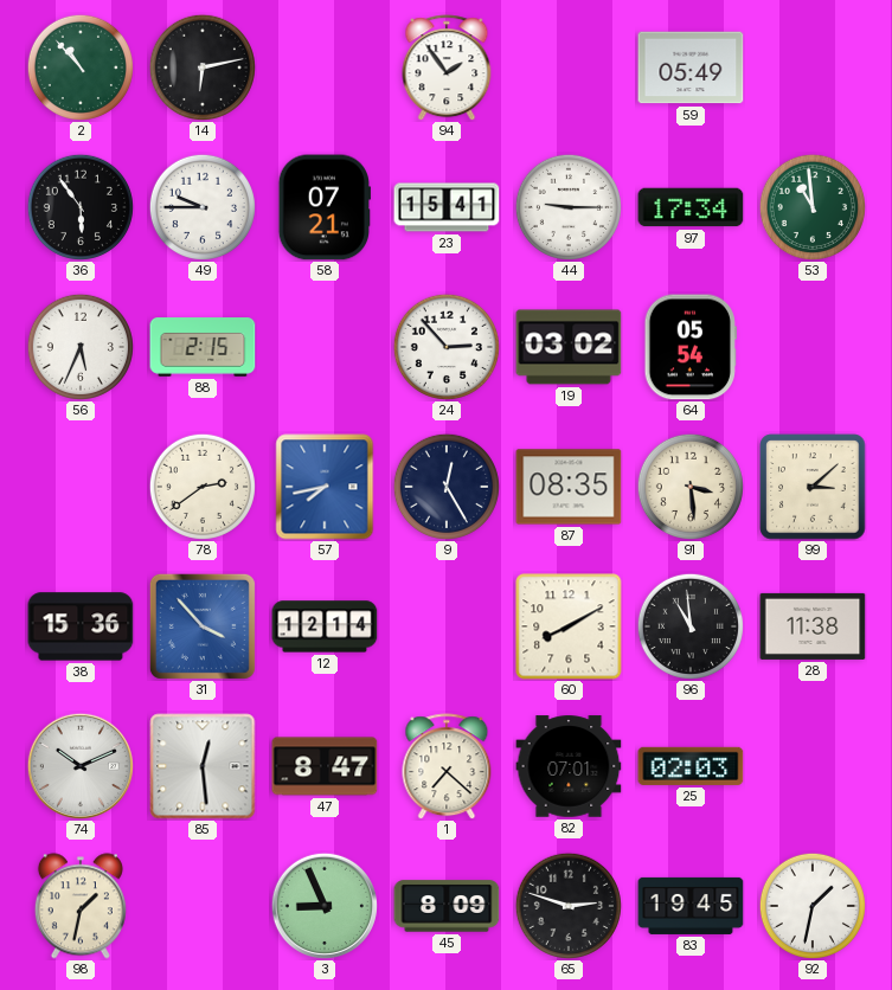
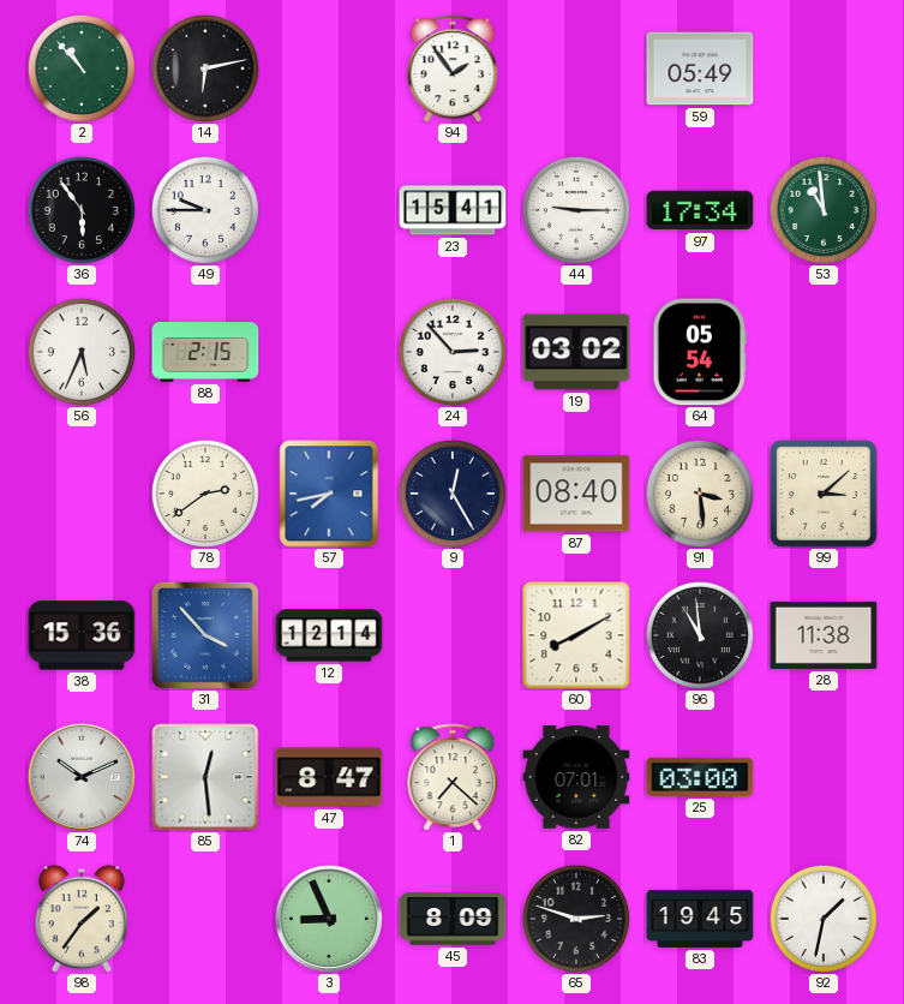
58: 07:21 -> none
87: 08:35 -> 08:40
25: 02:03 -> 03:00
98: 1:32 -> 1:36
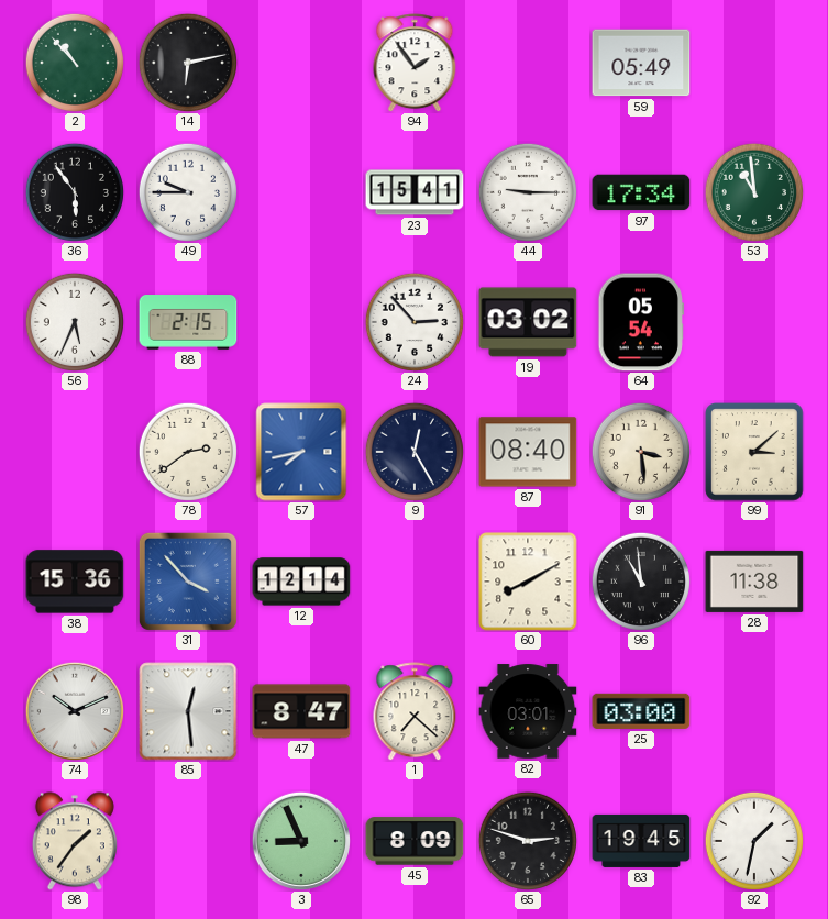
82: 07:01 -> 03:01
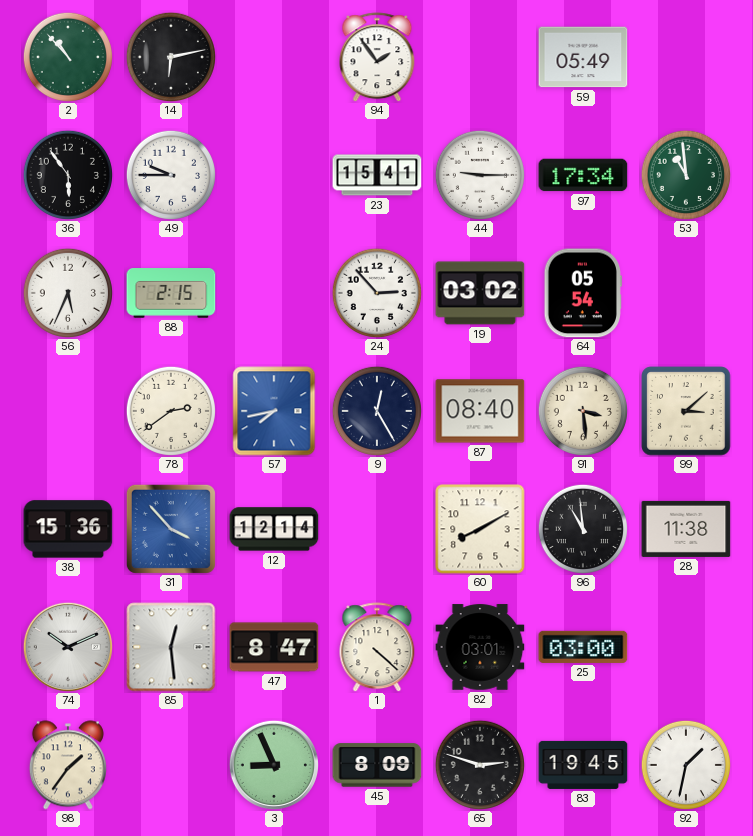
1: 7:22 -> 4:22
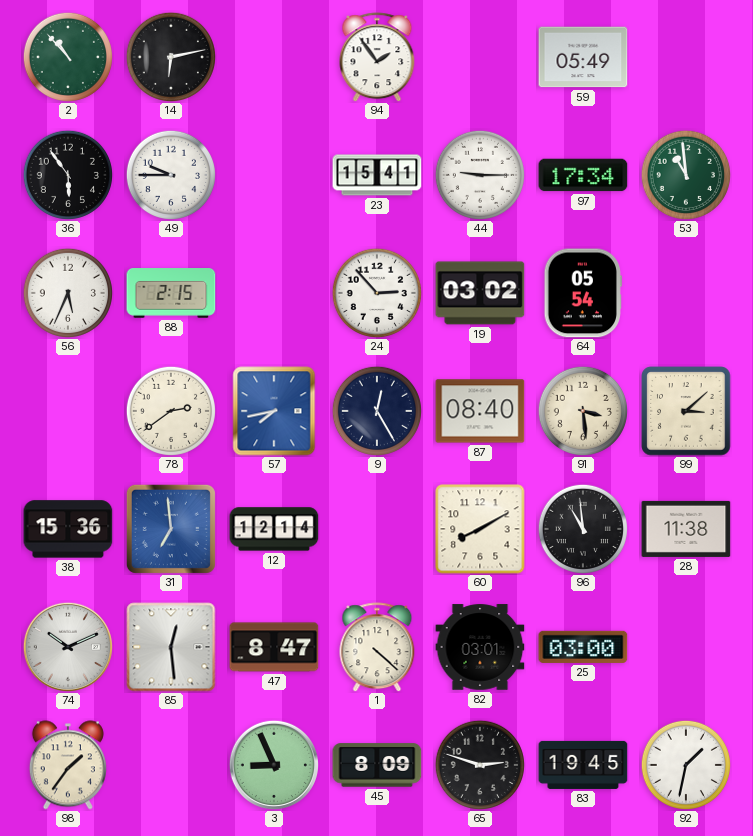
31: 3:53 -> 6:59
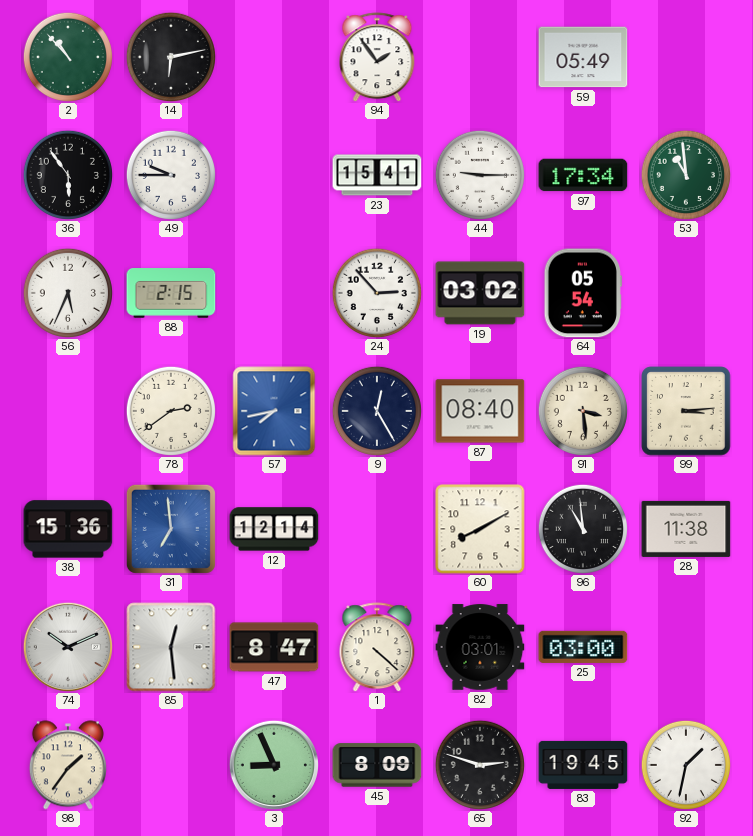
99: 3:08 -> 3:14
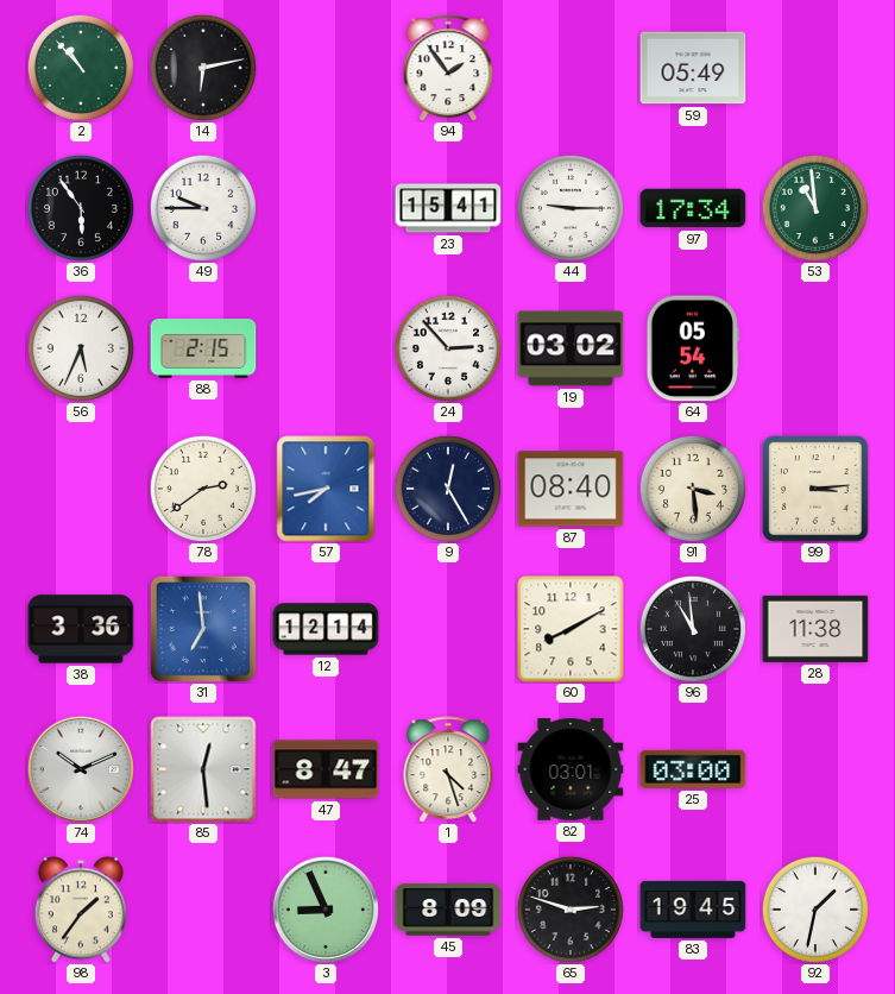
38: 15:36 -> 3:36
1: 4:22 -> 4:27
